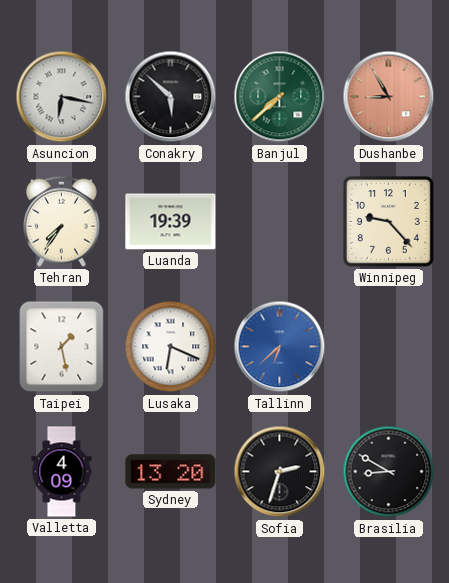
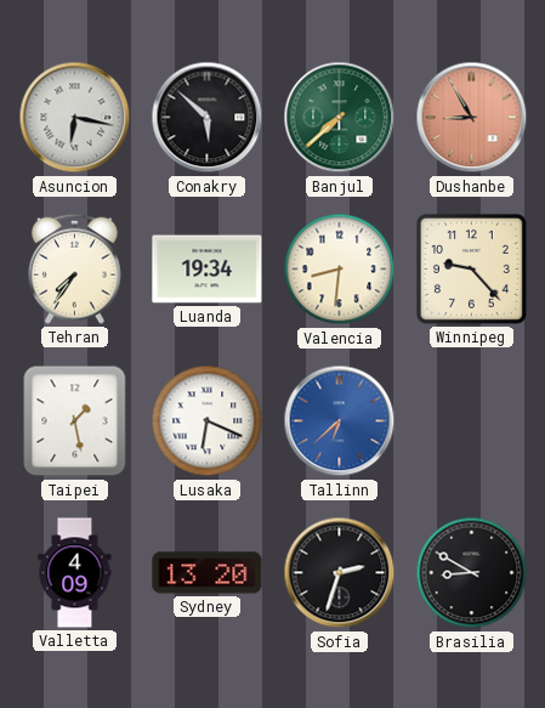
Luanda: 19:39 -> 19:34
Valencia: none -> 8:31
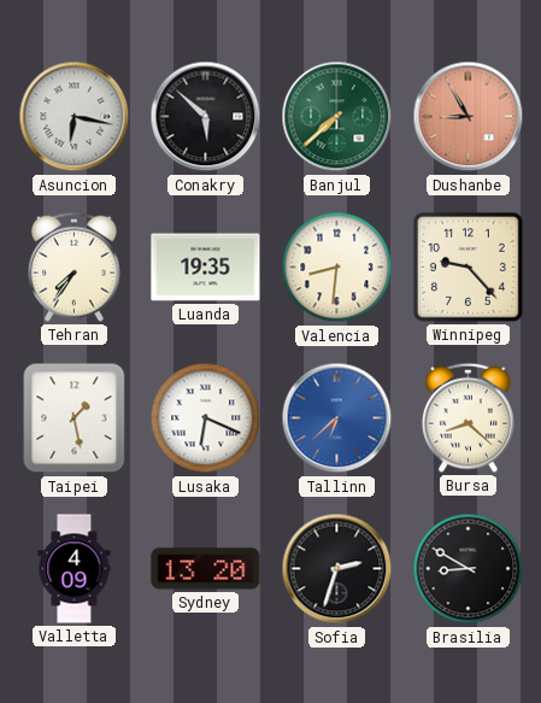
Luanda: 19:34 -> 19:35
Bursa: none -> 8:22
